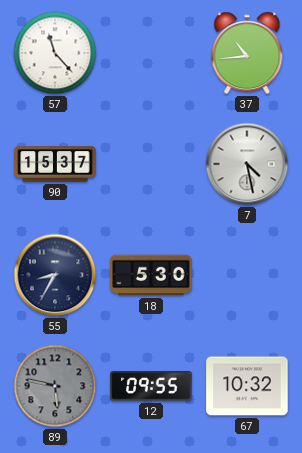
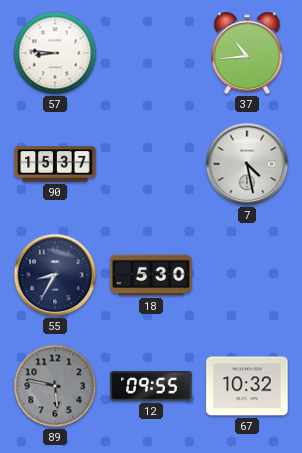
57: 11:23 -> 8:46
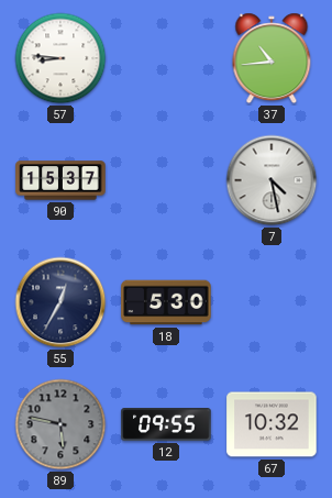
55: 8:35 -> 12:35
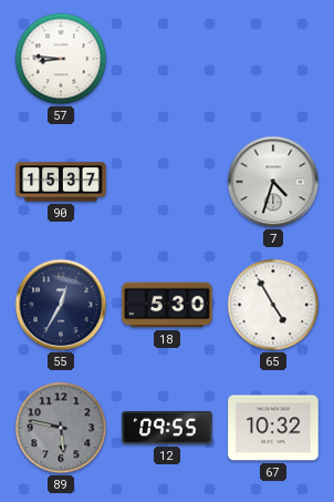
37: 10:44 -> none
7: 4:28 -> 4:33
65: none -> 4:55
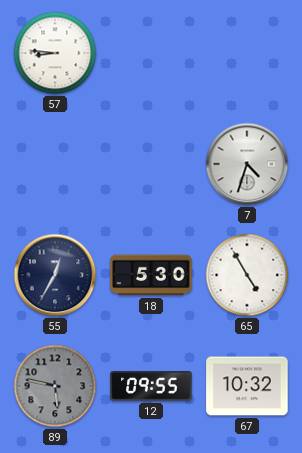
90: 15:37 -> none
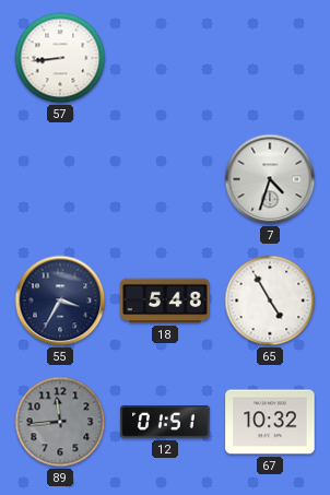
57: 8:46 -> 8:44
55: 12:35 -> 3:35
18: 5:30 -> 5:48
89: 5:47 -> 11:44
12: 09:55 -> 01:51
